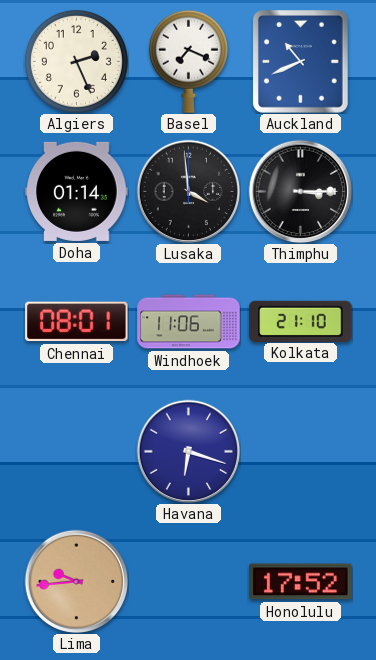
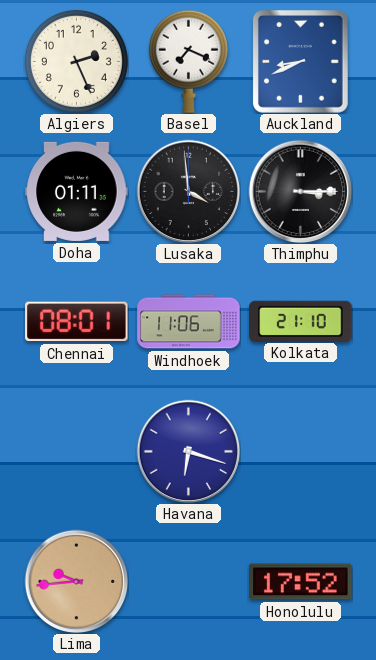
Auckland: 10:41 -> 8:41
Doha: 01:14 -> 01:11
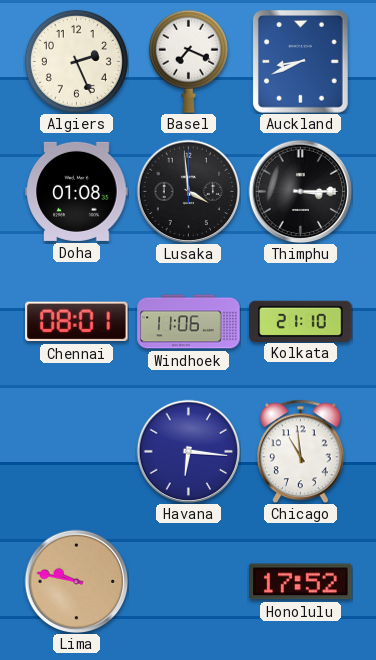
Doha: 01:11 -> 01:08
Havana: 6:18 -> 6:16
Chicago: none -> 10:59
Lima: 9:44 -> 9:47
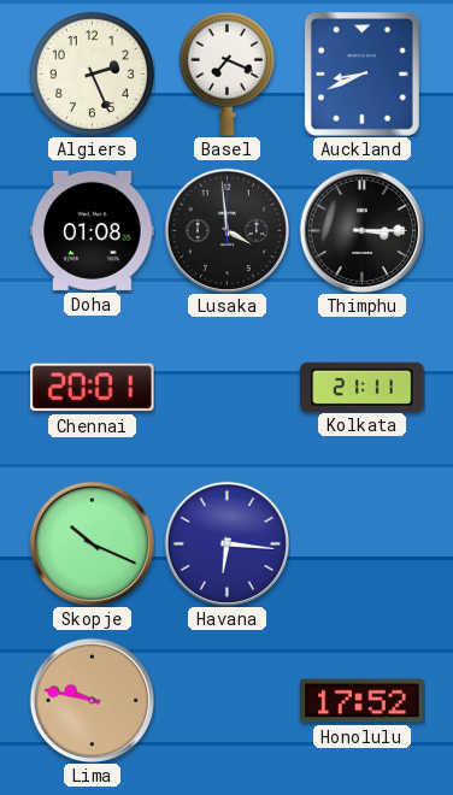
Chennai: 08:01 -> 20:01
Windhoek: 11:06 -> none
Kolkata: 21:10 -> 21:11
Skopje: none -> 10:19
Chicago: 10:59 -> none
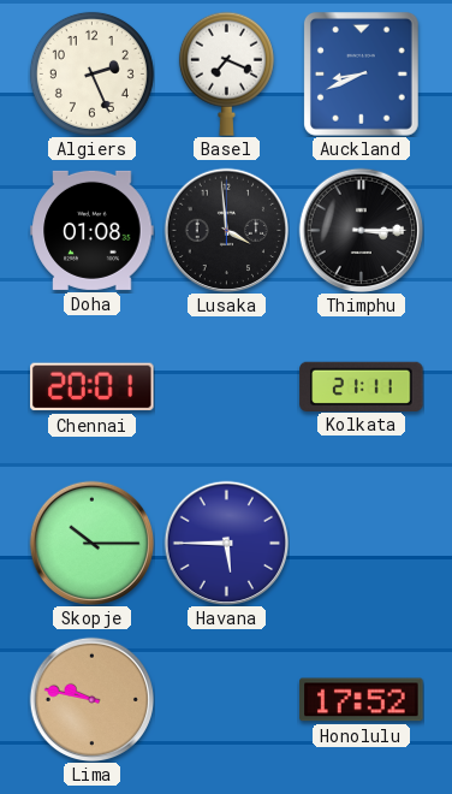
Skopje: 10:19 -> 10:15
Havana: 6:16 -> 5:45
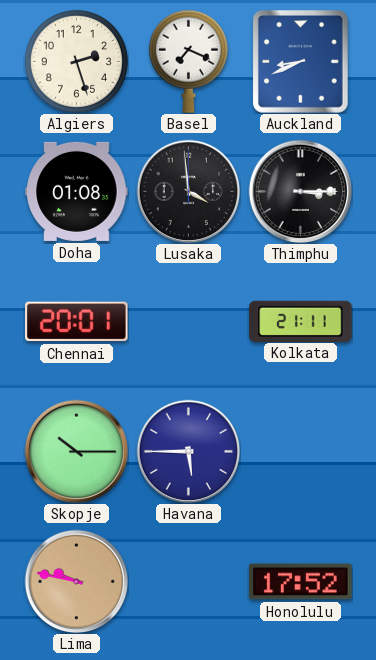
Algiers: 2:26 -> 2:27
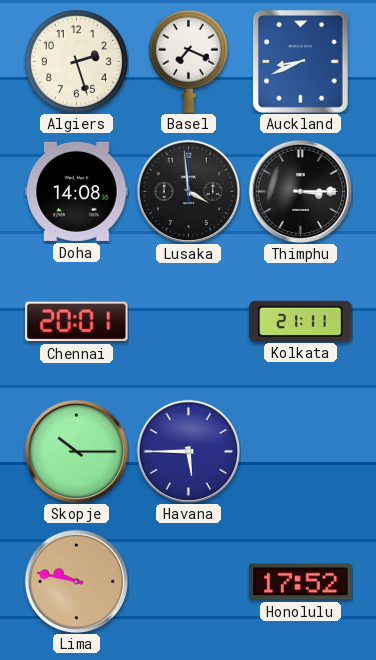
Doha: 01:08 -> 14:08
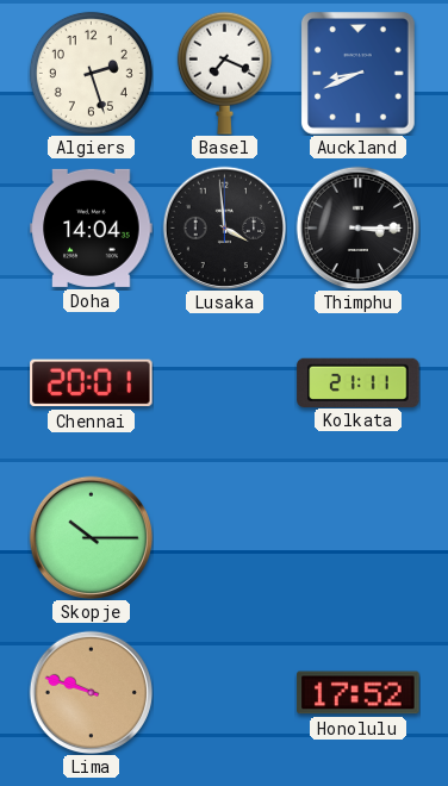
Doha: 14:08 -> 14:04
Havana: 5:45 -> none
Lima: 9:47 -> 9:48
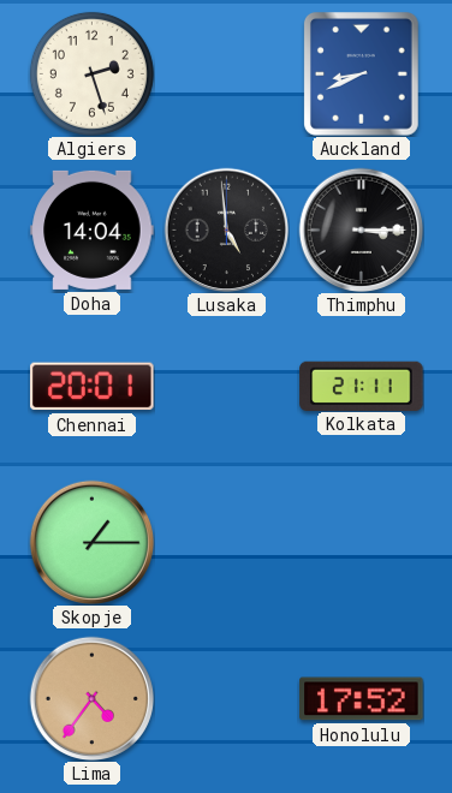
Basel: 7:19 -> none
Lusaka: 3:59 -> 4:59
Skopje: 10:15 -> 1:15
Lima: 9:48 -> 4:36
